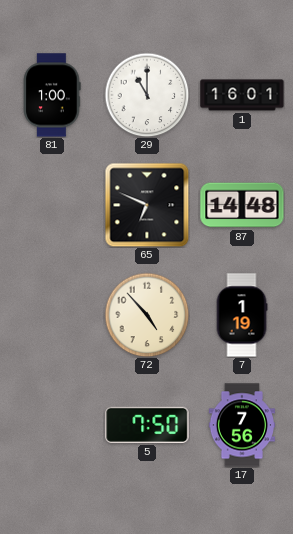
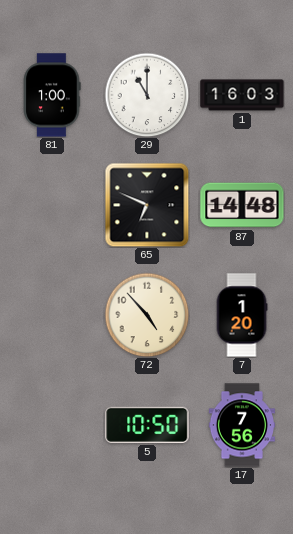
1: 16:01 -> 16:03
7: 1:19 -> 1:20
5: 7:50 -> 10:50
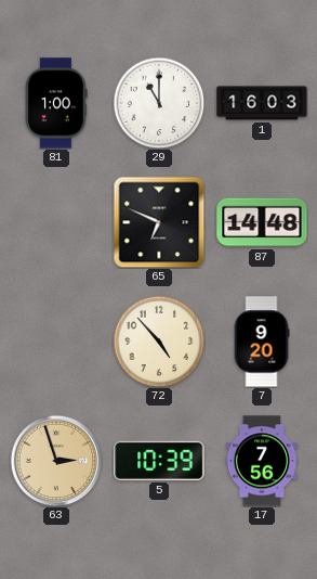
7: 1:20 -> 9:20
63: none -> 2:57
5: 10:50 -> 10:39
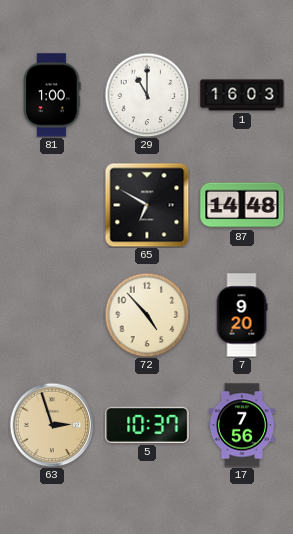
65: 6:49 -> 6:50
5: 10:39 -> 10:37
